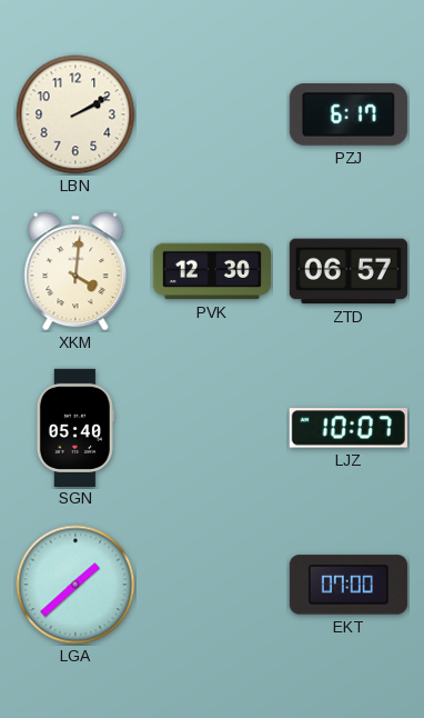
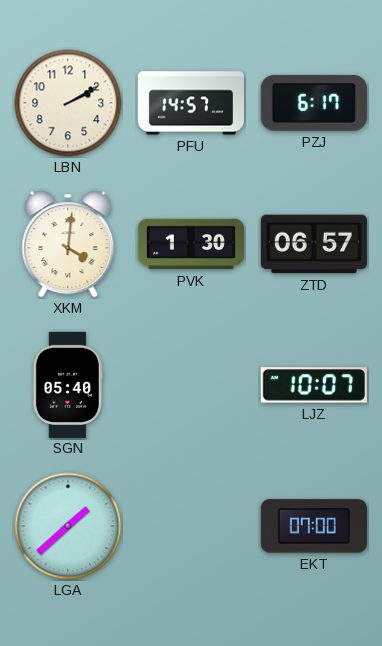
PFU: none -> 14:57
PVK: 12:30 -> 1:30
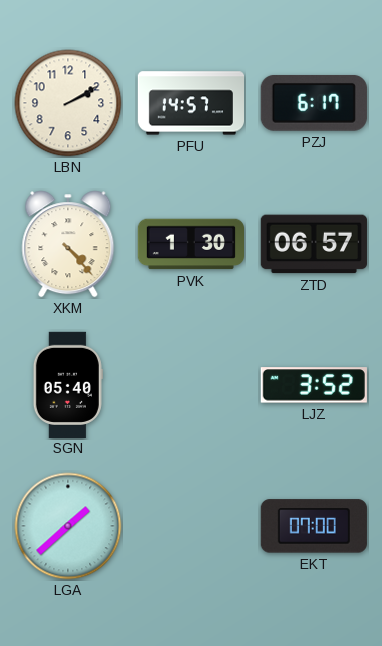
XKM: 4:01 -> 4:23
LJZ: 10:07 -> 3:52
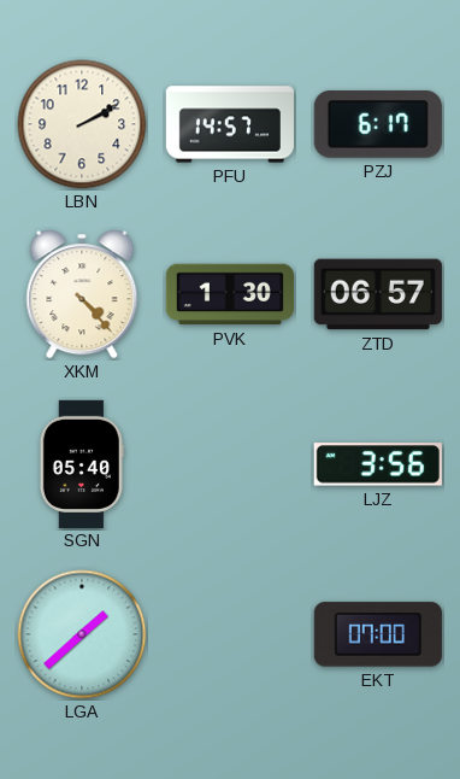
LJZ: 3:52 -> 3:56
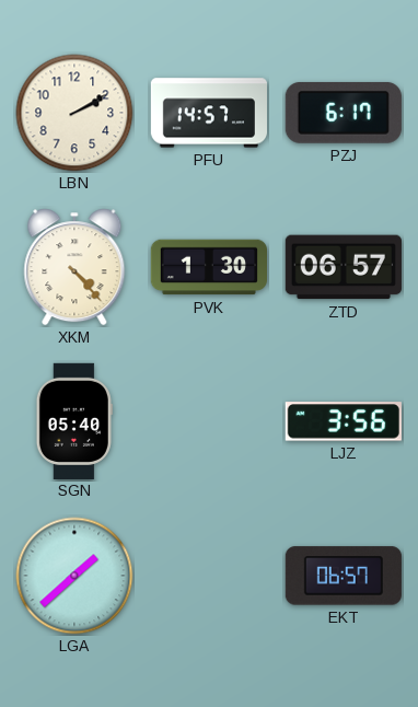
EKT: 07:00 -> 06:57
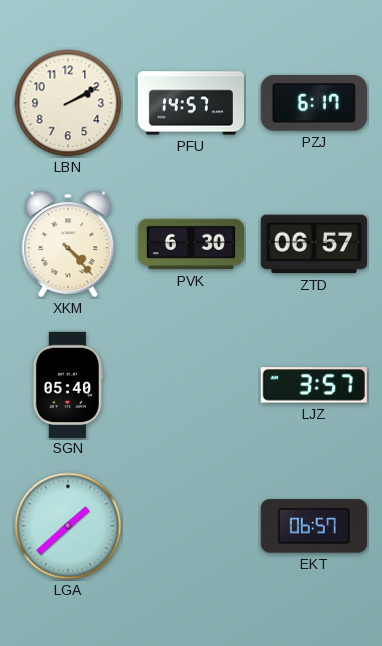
PVK: 1:30 -> 6:30
LJZ: 3:56 -> 3:57
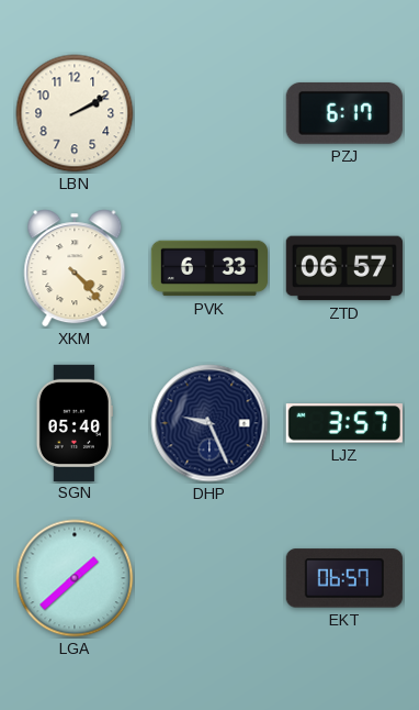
PFU: 14:57 -> none
PVK: 6:30 -> 6:33
DHP: none -> 9:26
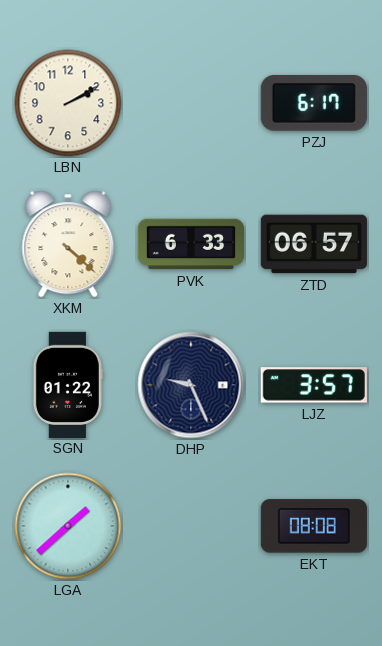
XKM: 4:23 -> 4:22
SGN: 05:40 -> 01:22
EKT: 06:57 -> 08:08
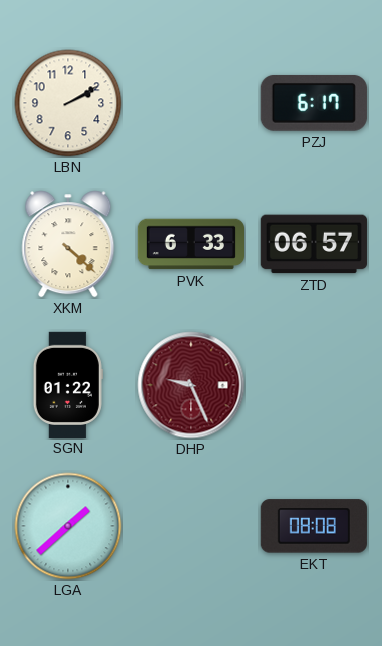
DHP dial: navy -> burgundy
LJZ: 3:57 -> none
